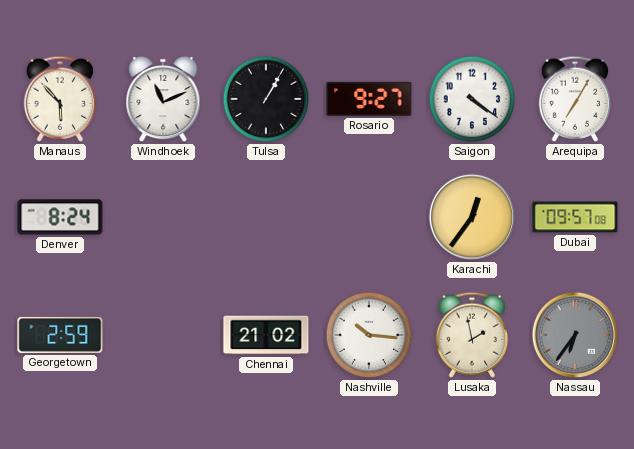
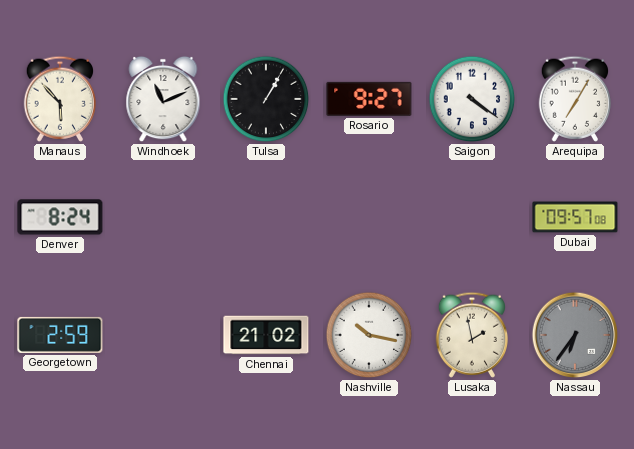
Karachi: 12:36 -> none
Nashville: 10:16 -> 10:17
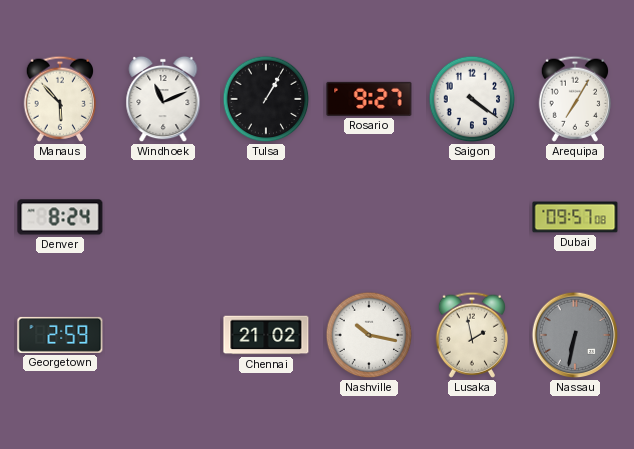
Nassau: 6:36 -> 6:32
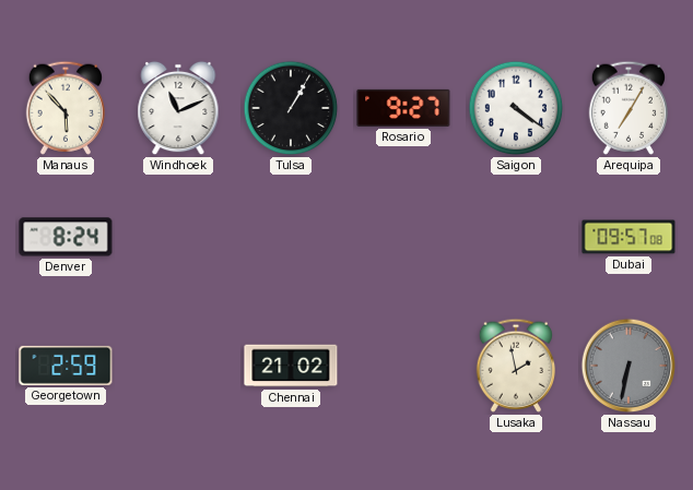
Nashville: 10:17 -> none
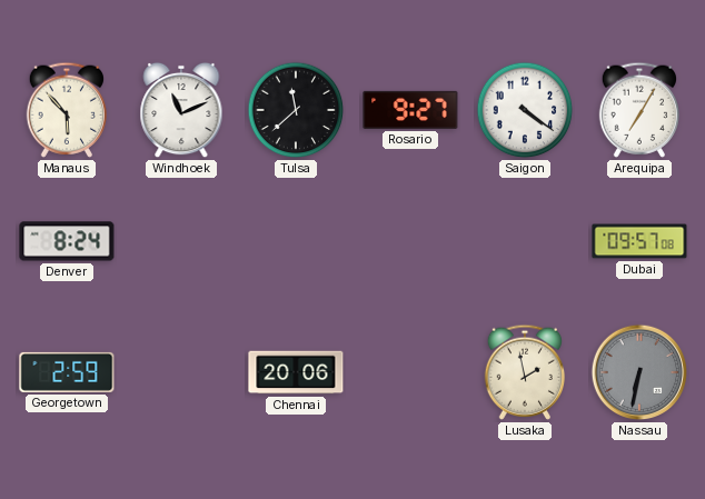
Tulsa: 1:05 -> 11:38
Chennai: 21:02 -> 20:06
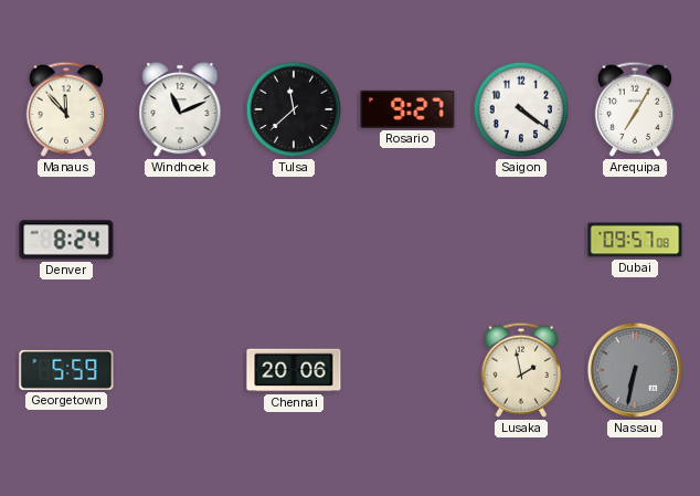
Manaus: 5:53 -> 11:53
Georgetown: 2:59 -> 5:59
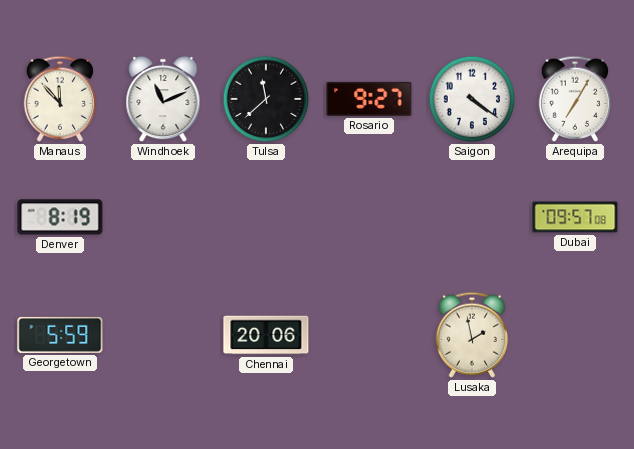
Denver: 8:24 -> 8:19
Nassau: 6:32 -> none
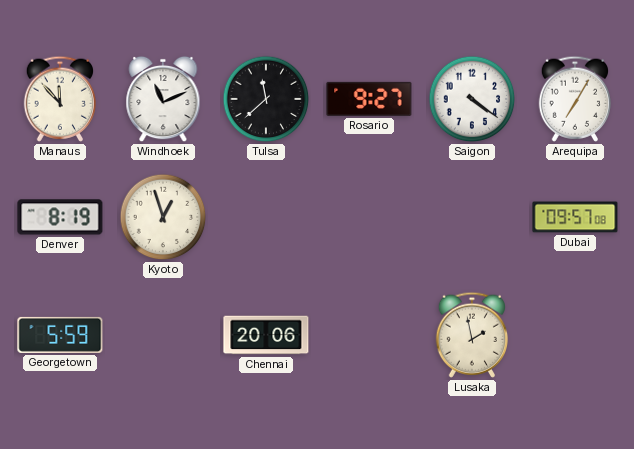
Kyoto: none -> 12:57
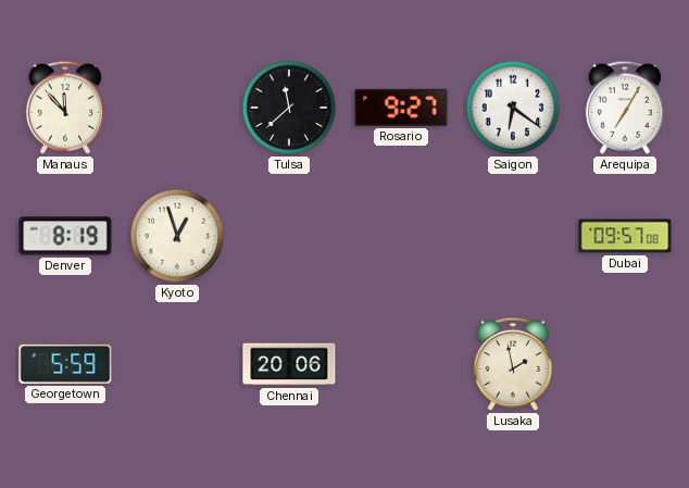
Windhoek: 11:11 -> none
Saigon: 4:21 -> 6:21
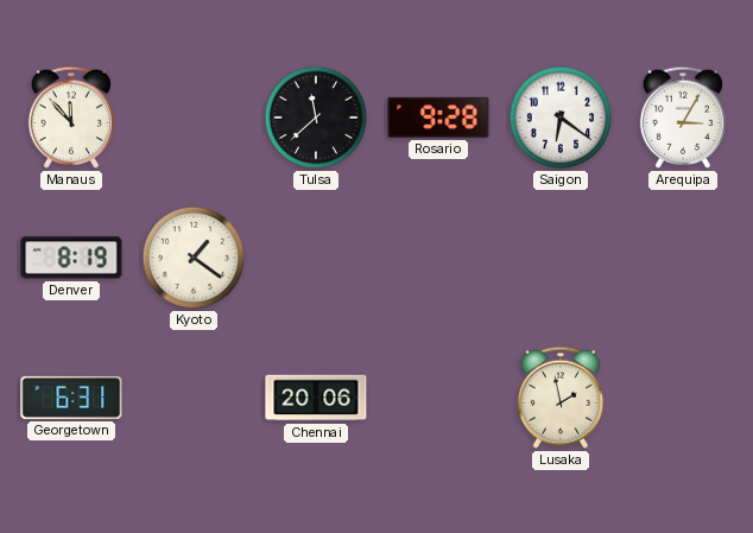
Rosario: 9:27 -> 9:28
Arequipa: 7:05 -> 3:05
Kyoto: 12:57 -> 1:21
Dubai: 09:57 -> none
Georgetown: 5:59 -> 6:31
